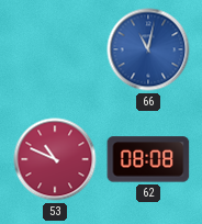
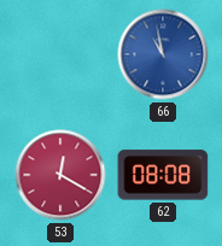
66: 11:02 -> 10:58
53: 10:49 -> 12:20
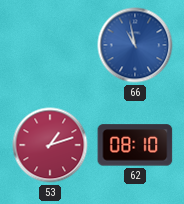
53: 12:20 -> 1:12
62: 08:08 -> 08:10
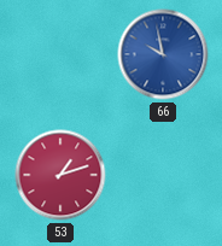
66: 10:58 -> 9:58
62: 08:10 -> none
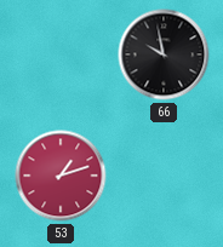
66 dial: blue -> black
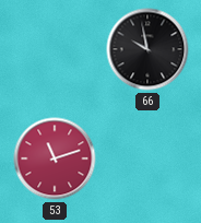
53: 1:12 -> 11:12
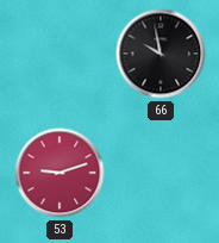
53: 11:12 -> 9:12
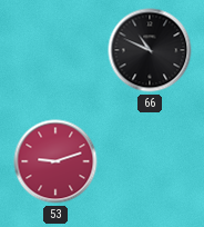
66: 9:58 -> 10:49
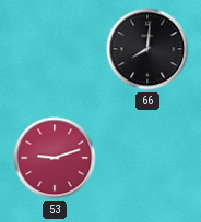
66: 10:49 -> 8:01
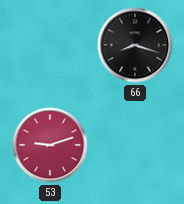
66: 8:01 -> 8:18
